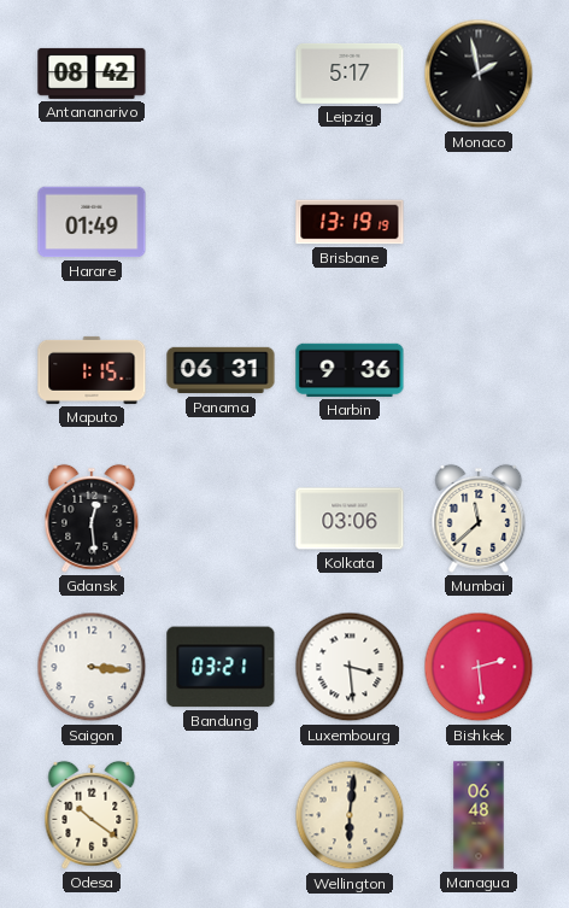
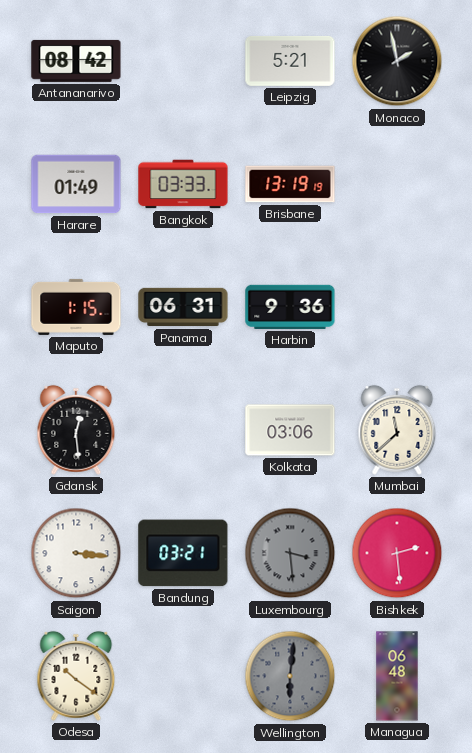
Leipzig: 5:17 -> 5:21
Bangkok: none -> 03:33
Luxembourg dial: white -> grey
Wellington dial: cream -> grey
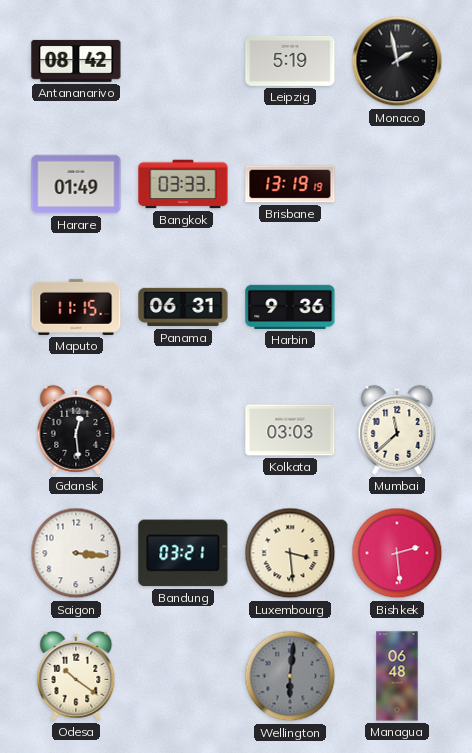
Leipzig: 5:21 -> 5:19
Maputo: 1:15 -> 11:15
Kolkata: 03:06 -> 03:03
Luxembourg dial: grey -> cream
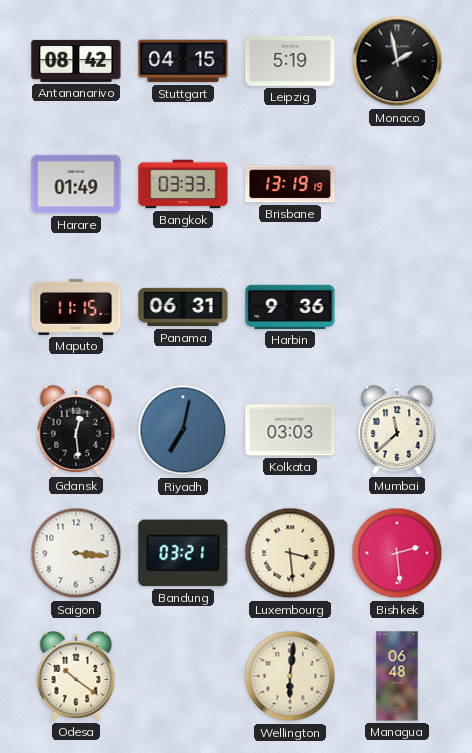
Stuttgart: none -> 04:15
Riyadh: none -> 7:02
Wellington dial: grey -> cream
